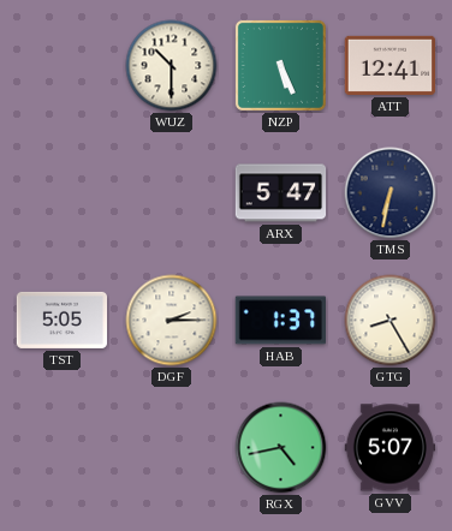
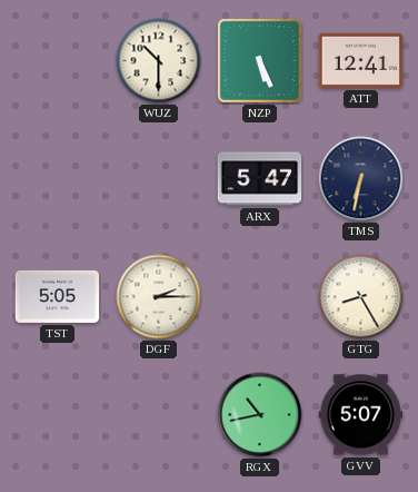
HAB: 1:37 -> none
RGX: 4:43 -> 10:43
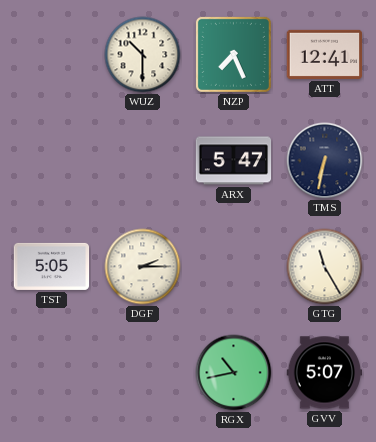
NZP: 5:26 -> 7:26
GTG: 8:25 -> 11:25
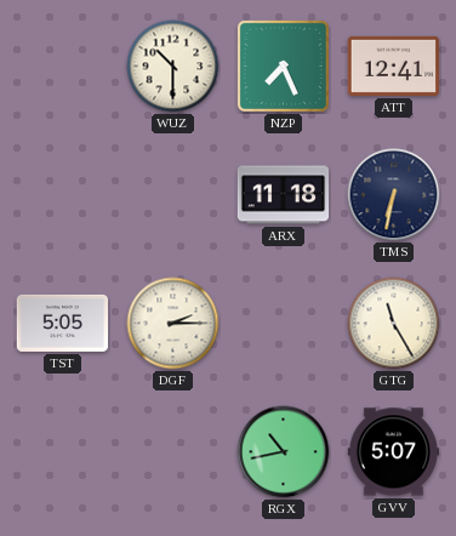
ARX: 5:47 -> 11:18
